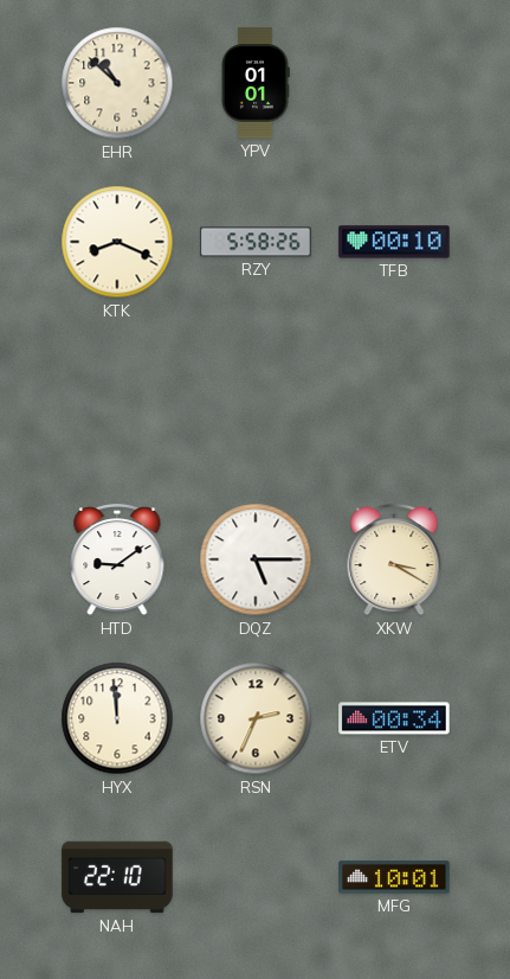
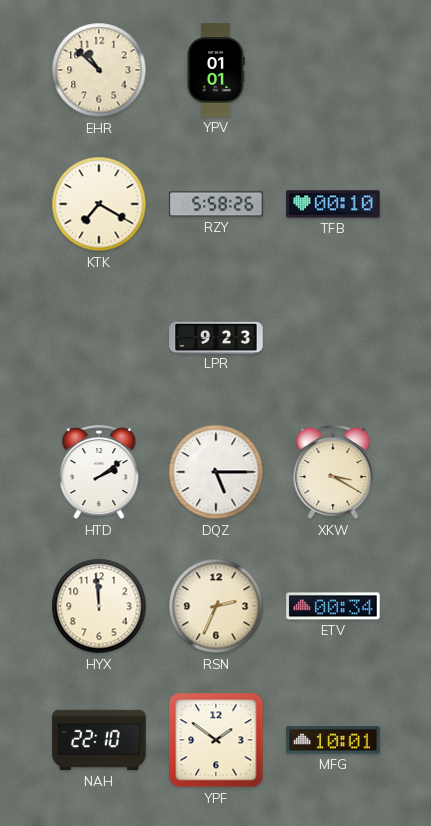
KTK: 8:19 -> 7:20
LPR: none -> 9:23
HTD: 9:09 -> 2:09
YPF: none -> 1:51
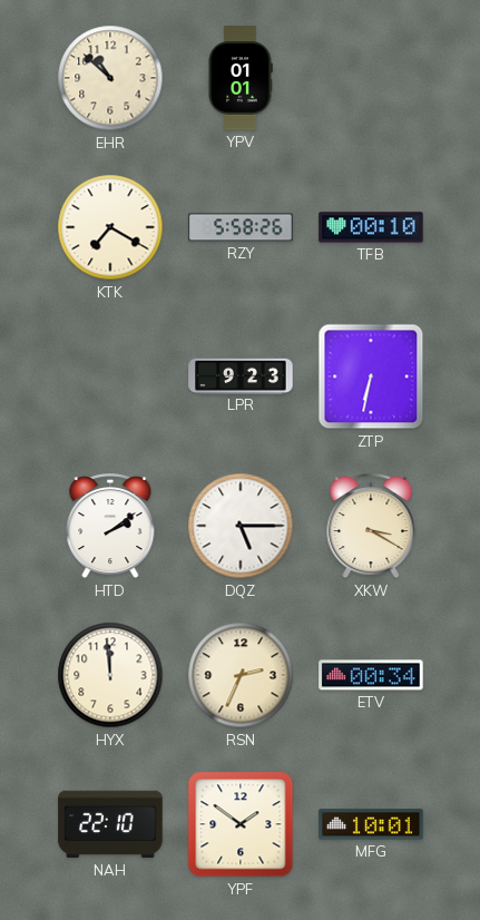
ZTP: none -> 6:32
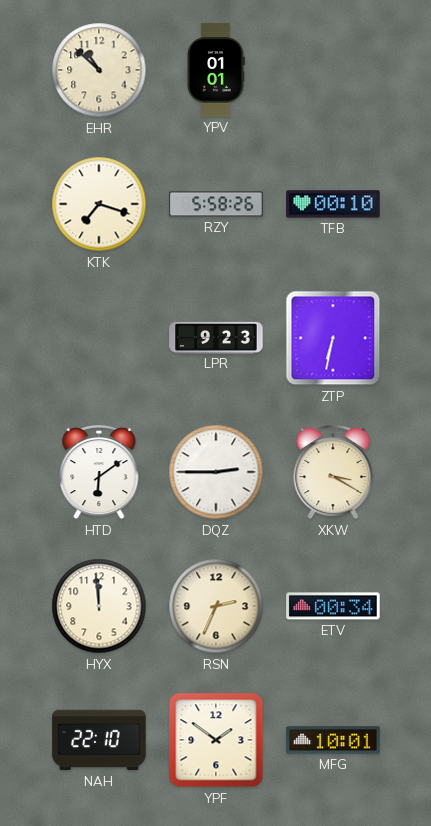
KTK: 7:20 -> 7:18
HTD: 2:09 -> 6:09
DQZ: 5:15 -> 2:45
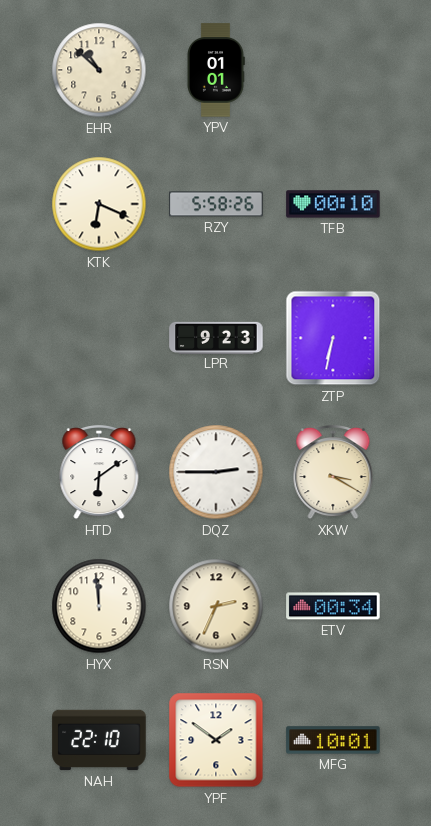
KTK: 7:18 -> 6:19
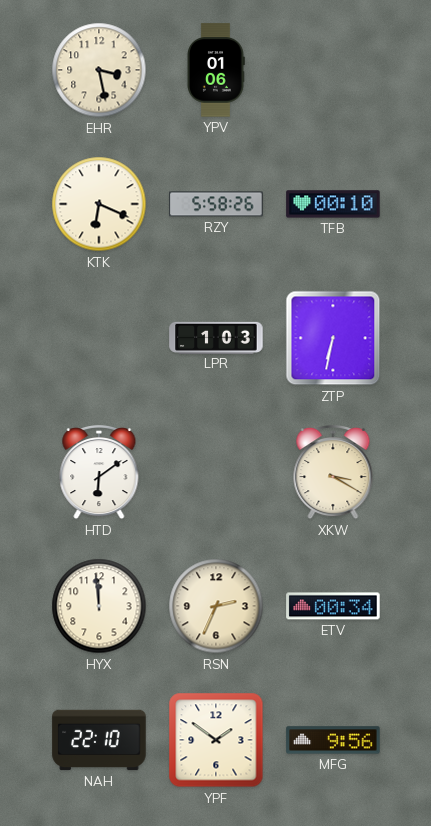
EHR: 10:52 -> 3:28
YPV: 01:01 -> 01:06
LPR: 9:23 -> 1:03
DQZ: 2:45 -> none
MFG: 10:01 -> 9:56
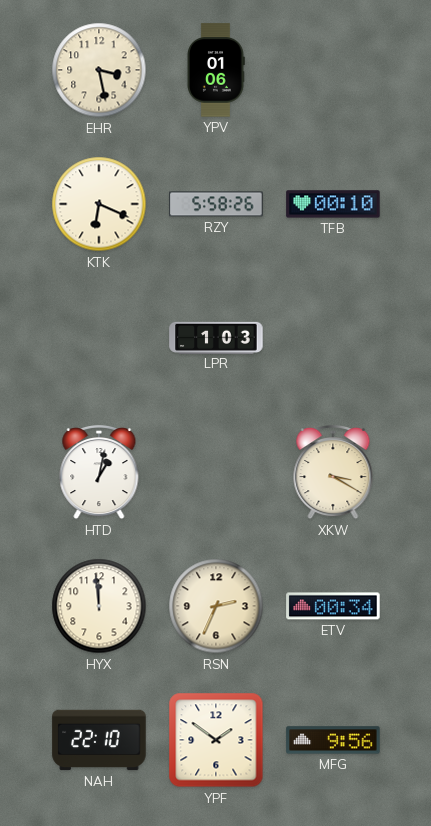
ZTP: 6:32 -> none
HTD: 6:09 -> 1:02
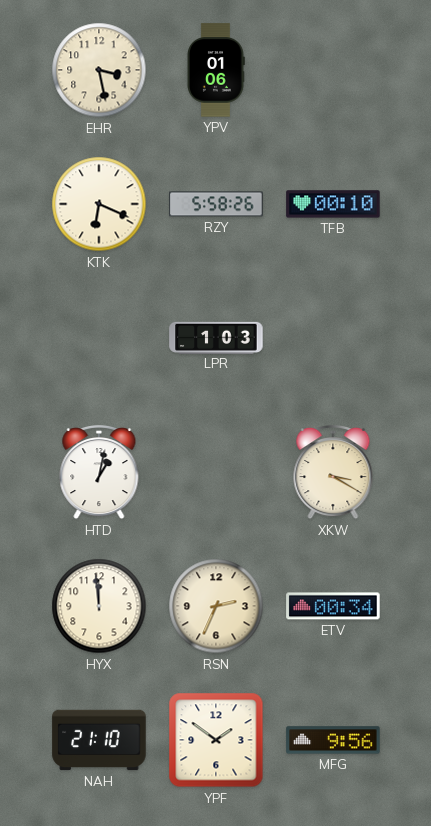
NAH: 22:10 -> 21:10
